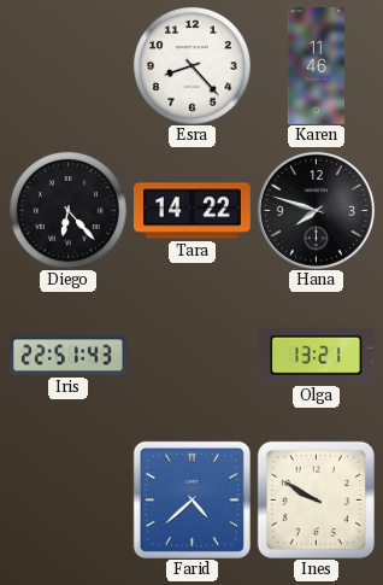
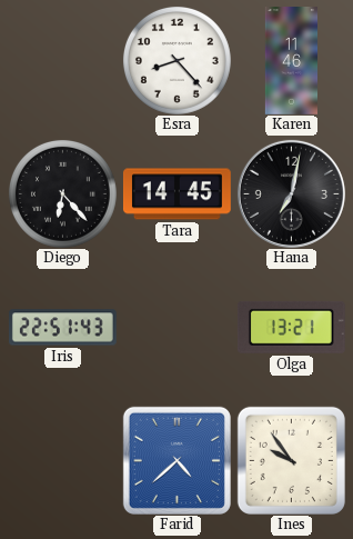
Tara: 14:22 -> 14:45
Hana: 7:48 -> 7:02
Ines: 9:50 -> 9:54
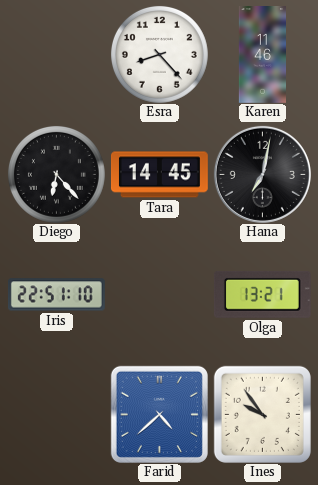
Iris: 22:51:43 -> 22:51:10
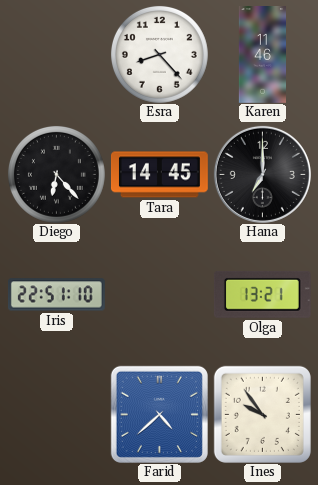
Hana: 7:02 -> 7:00
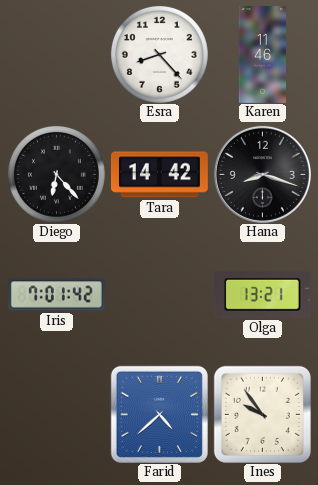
Tara: 14:45 -> 14:42
Hana: 7:00 -> 8:18
Iris: 22:51 -> 7:01
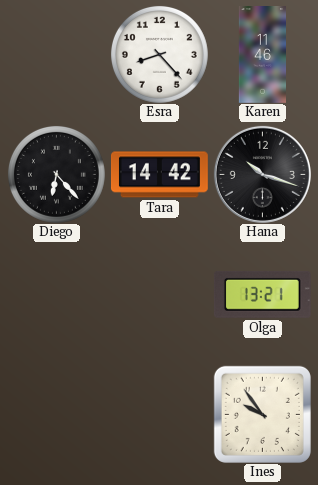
Hana: 8:18 -> 10:18
Iris: 7:01 -> none
Farid: 4:38 -> none
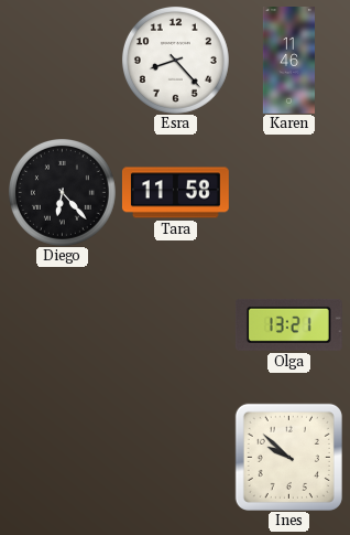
Tara: 14:42 -> 11:58
Hana: 10:18 -> none
Ines: 9:54 -> 9:52
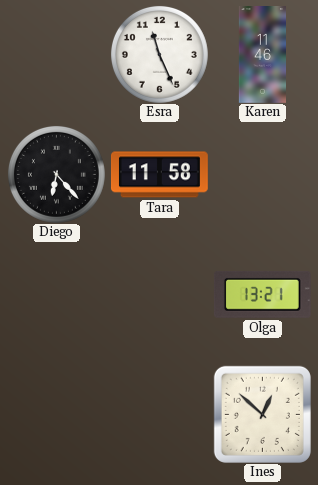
Esra: 8:23 -> 11:26
Ines: 9:52 -> 12:52
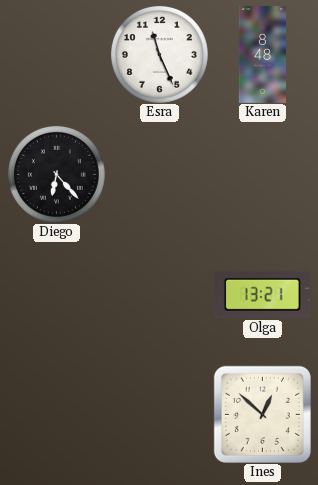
Karen: 11:46 -> 8:48
Tara: 11:58 -> none
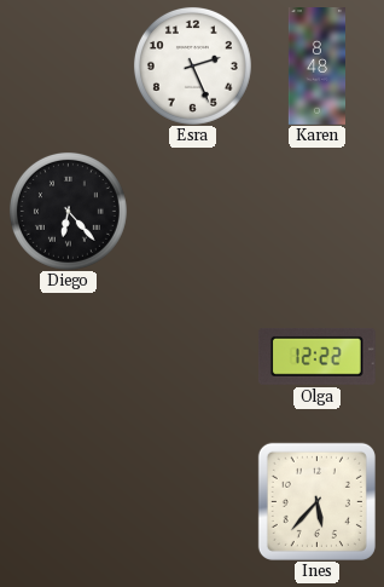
Esra: 11:26 -> 2:26
Olga: 13:21 -> 12:22
Ines: 12:52 -> 5:37
